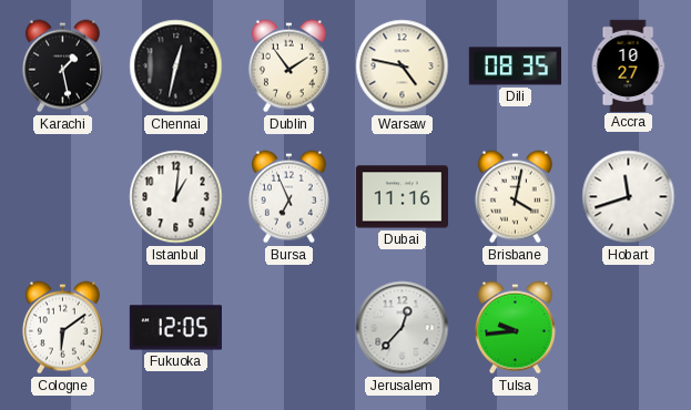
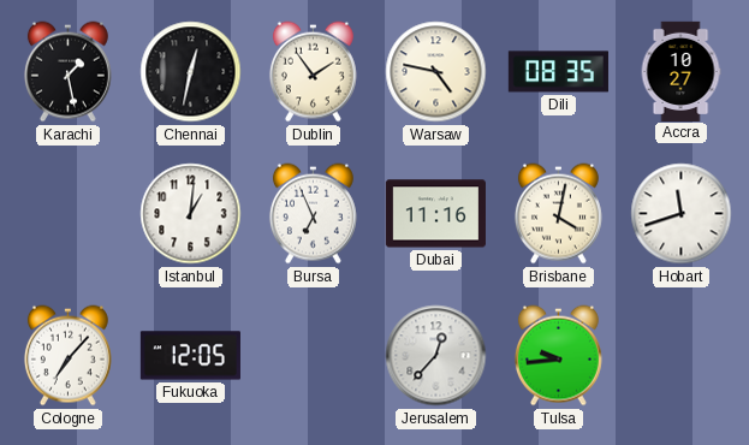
Cologne: 6:09 -> 7:07
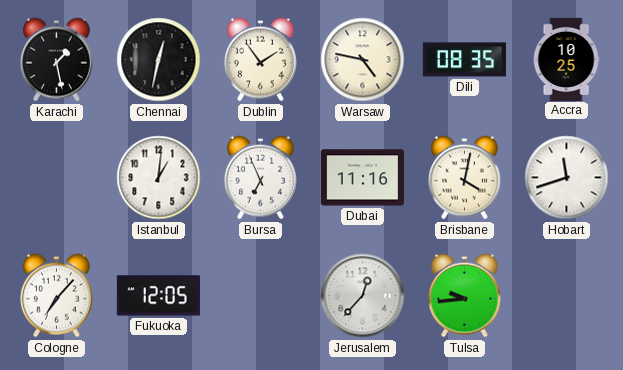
Accra: 10:27 -> 10:25
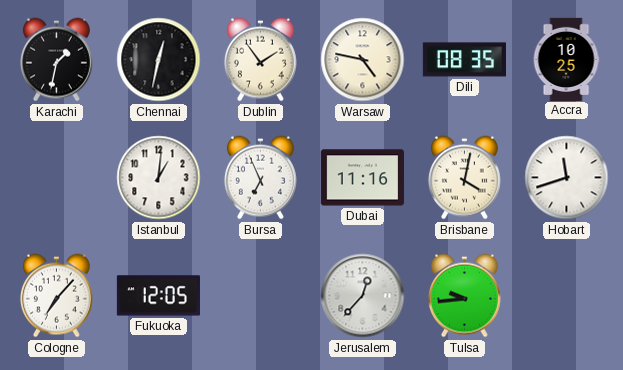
Karachi: 1:28 -> 1:32
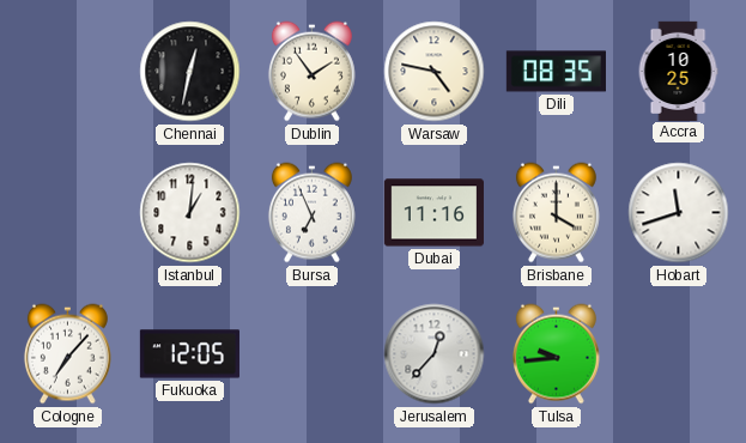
Karachi: 1:32 -> none
Brisbane: 4:02 -> 4:00
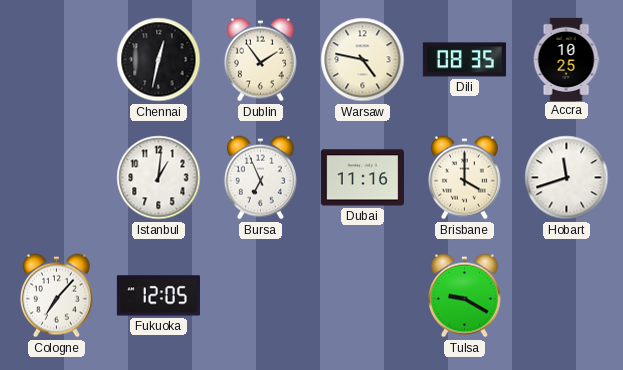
Jerusalem: 12:37 -> none
Tulsa: 9:44 -> 9:20
